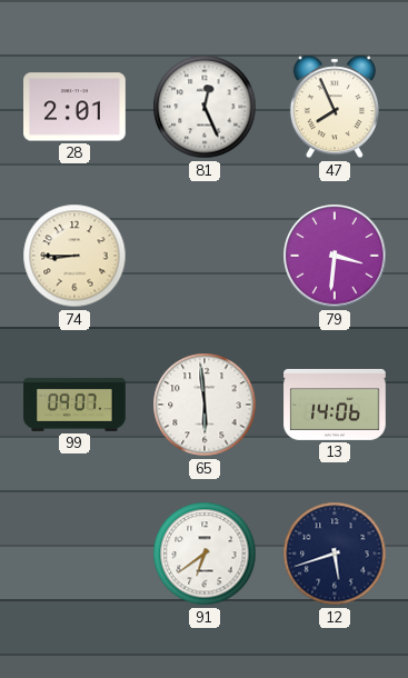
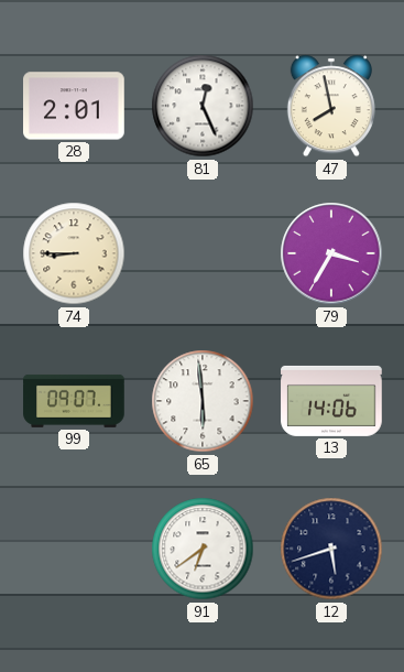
47: 7:56 -> 7:58
79: 3:31 -> 3:35
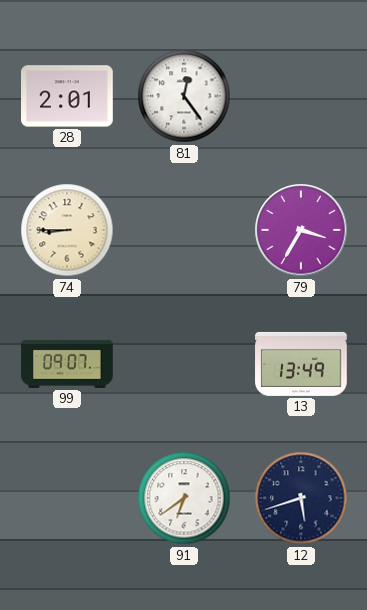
81: 12:26 -> 12:24
47: 7:58 -> none
65: 5:59 -> none
13: 14:06 -> 13:49
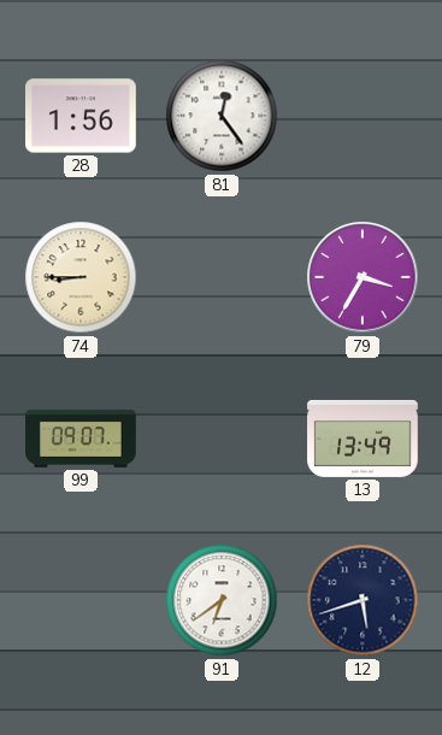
28: 2:01 -> 1:56
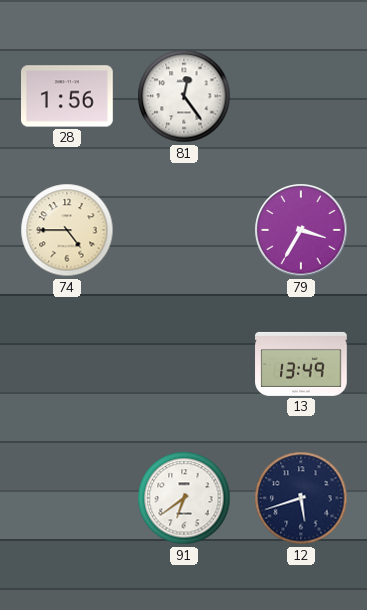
74: 8:45 -> 4:45
99: 09:07 -> none
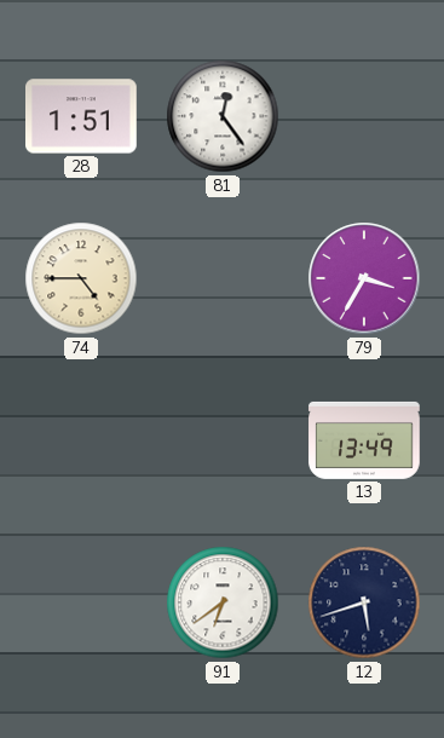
28: 1:56 -> 1:51
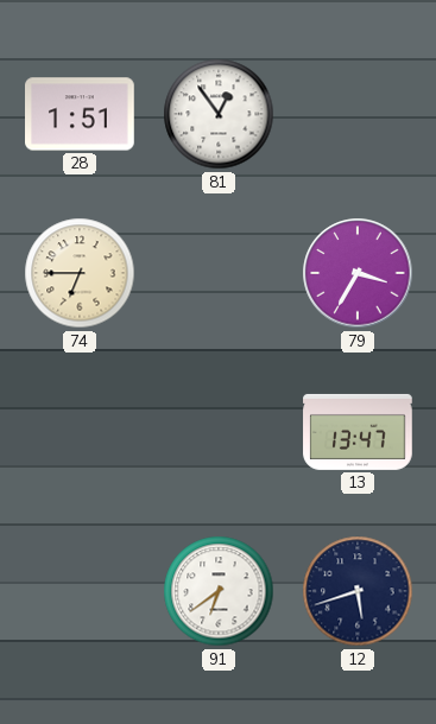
81: 12:24 -> 12:54
74: 4:45 -> 6:45
13: 13:49 -> 13:47
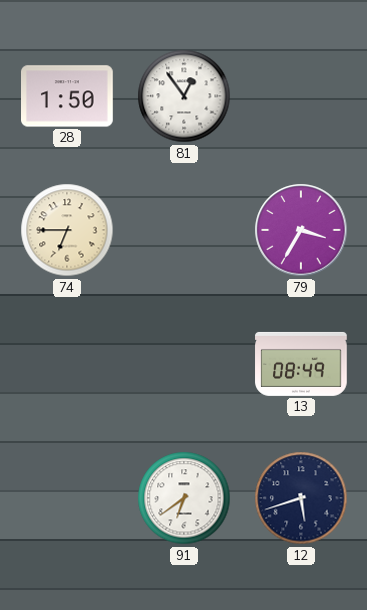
28: 1:51 -> 1:50
13: 13:47 -> 08:49
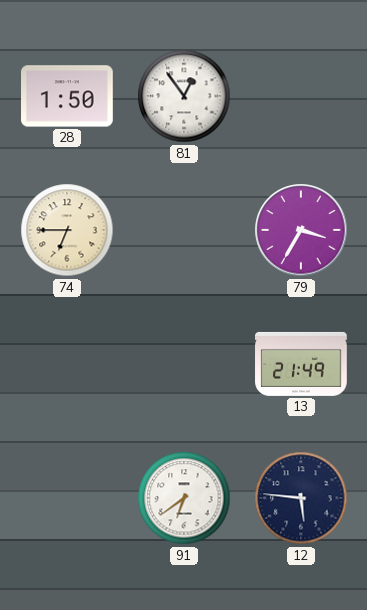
13: 08:49 -> 21:49
12: 5:42 -> 5:46
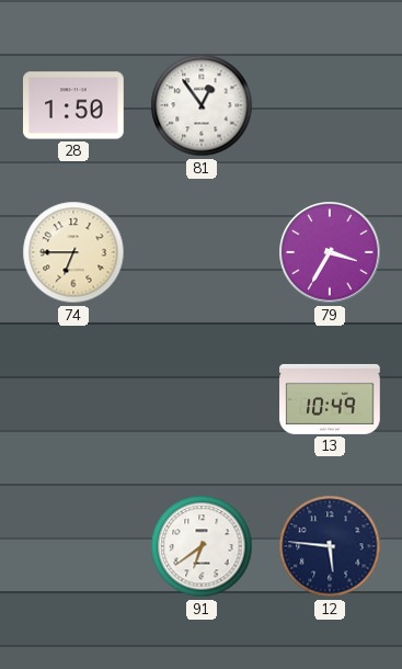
13: 21:49 -> 10:49
